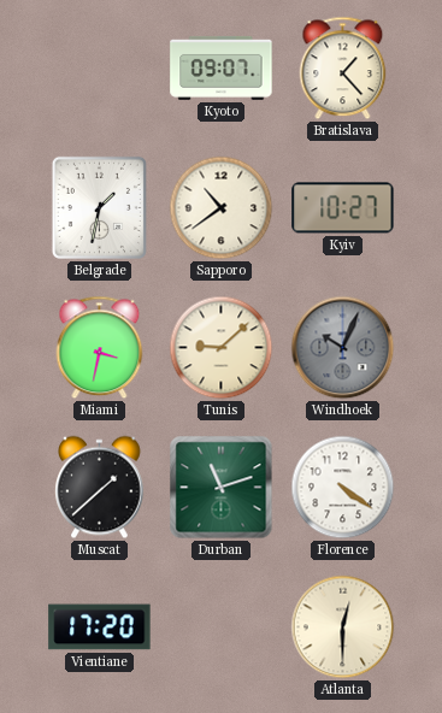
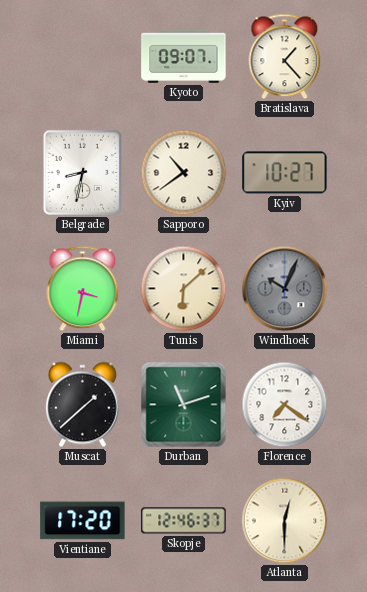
Belgrade: 1:32 -> 8:32
Tunis: 9:08 -> 6:08
Florence: 4:21 -> 7:21
Skopje: none -> 12:46
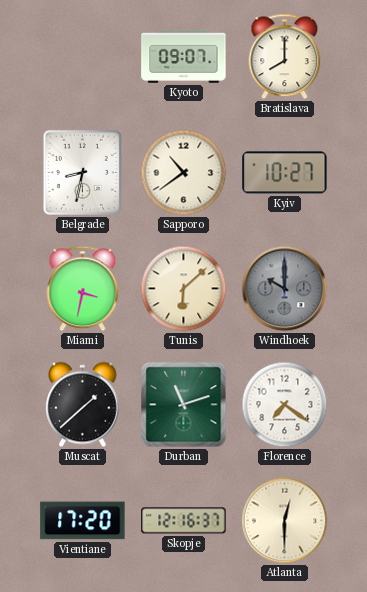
Bratislava: 1:23 -> 8:00
Windhoek: 10:04 -> 10:00
Skopje: 12:46 -> 12:16
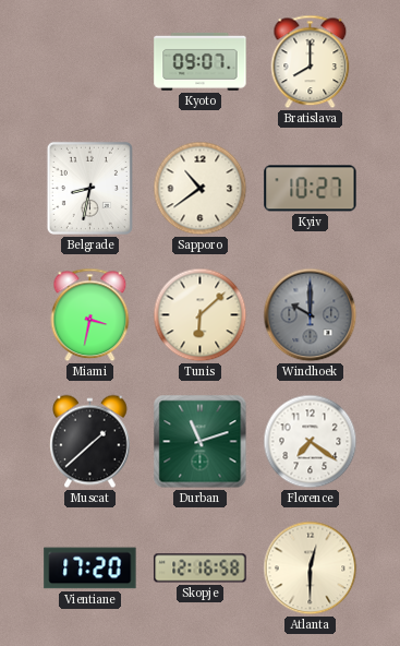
Skopje: 12:16:37 -> 12:16:58
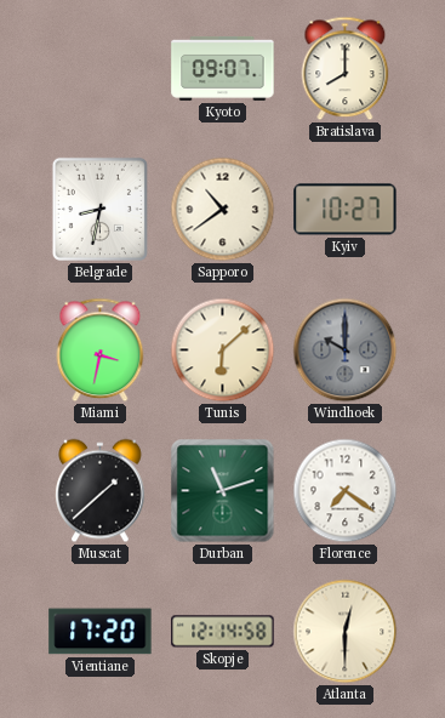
Skopje: 12:16 -> 12:14
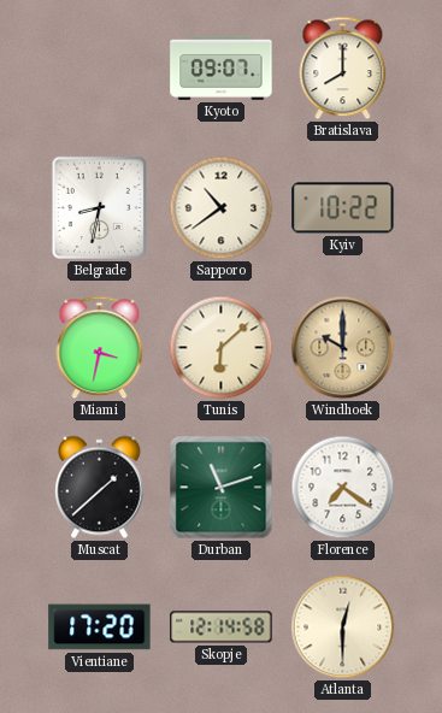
Kyiv: 10:27 -> 10:22
Windhoek dial: grey -> champagne
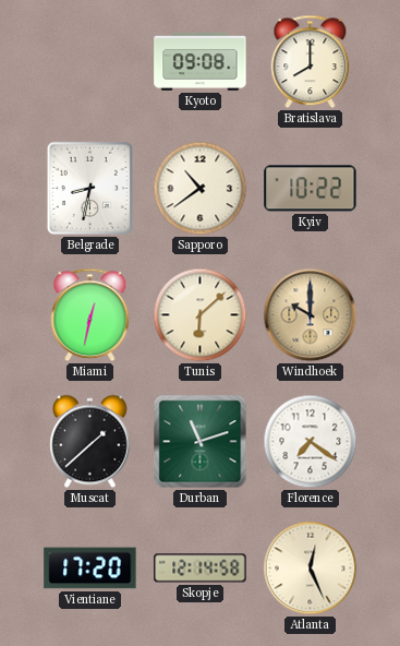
Kyoto: 09:07 -> 09:08
Miami: 3:32 -> 12:32
Atlanta: 12:30 -> 12:26
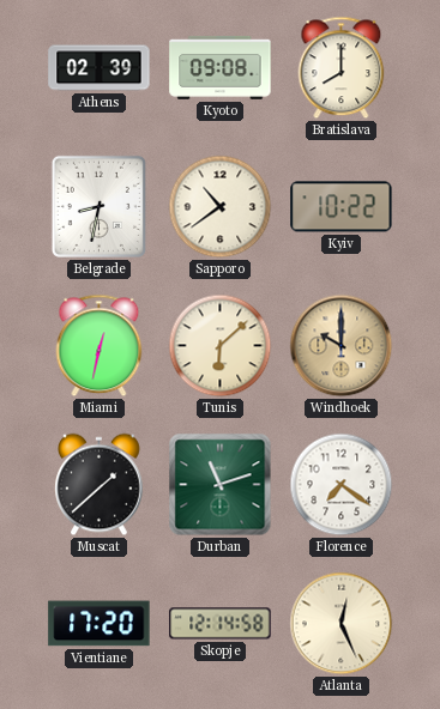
Athens: none -> 02:39
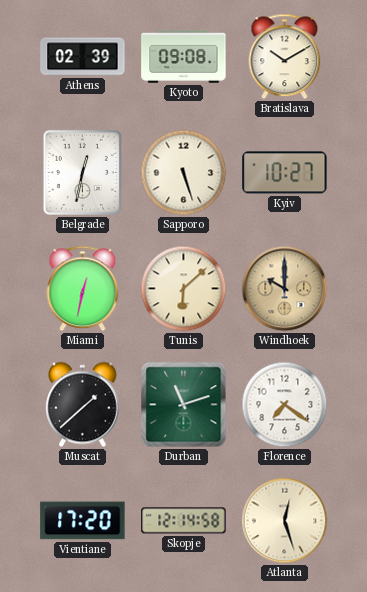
Bratislava: 8:00 -> 10:10
Belgrade: 8:32 -> 12:32
Sapporo: 10:39 -> 5:27
Kyiv: 10:22 -> 10:27
Atlanta: 12:26 -> 12:27
